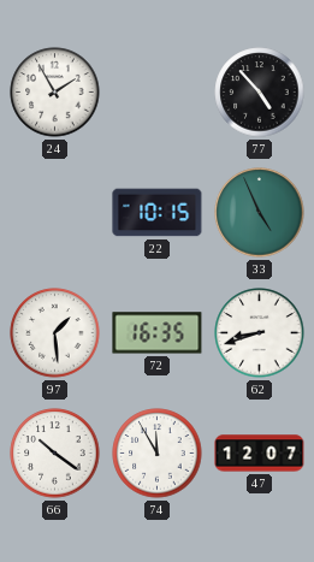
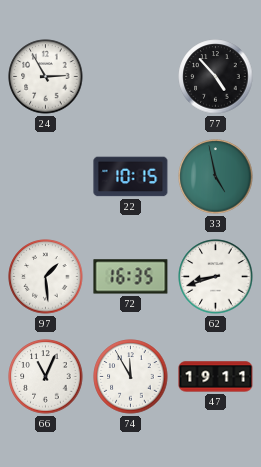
24: 1:55 -> 2:55
33: 4:56 -> 4:58
66: 10:21 -> 11:04
47: 12:07 -> 19:11
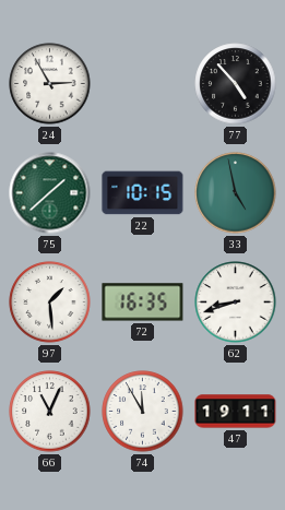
75: none -> 1:38
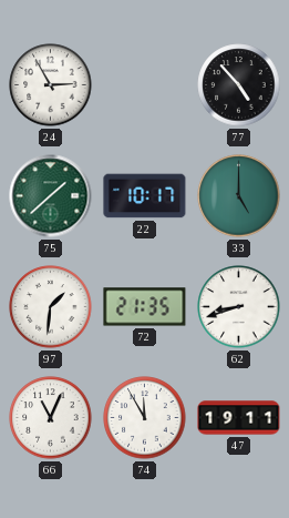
22: 10:15 -> 10:17
33: 4:58 -> 5:00
97: 1:29 -> 1:31
72: 16:35 -> 21:35
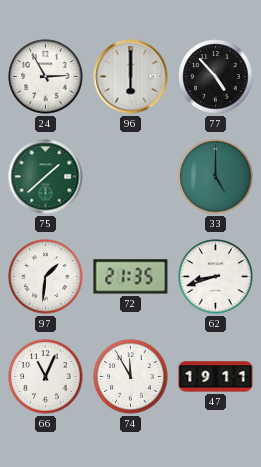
96: none -> 6:00
22: 10:17 -> none
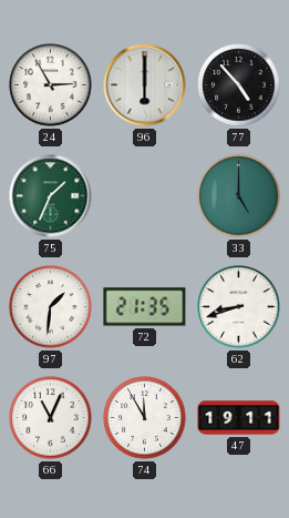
75: 1:38 -> 1:34
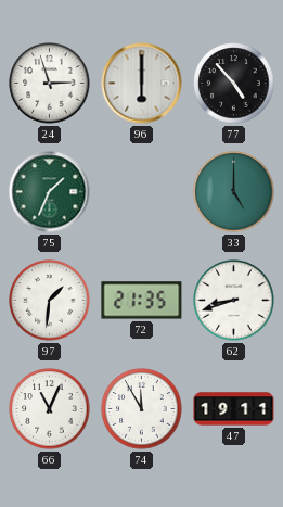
24: 2:55 -> 2:57
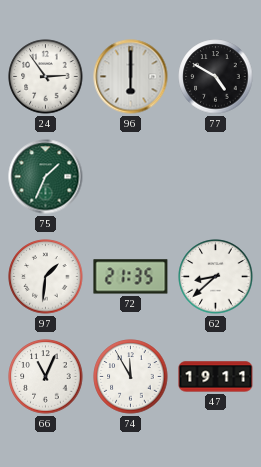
24: 2:57 -> 2:54
77: 4:53 -> 4:50
33: 5:00 -> none
62: 8:42 -> 8:38
